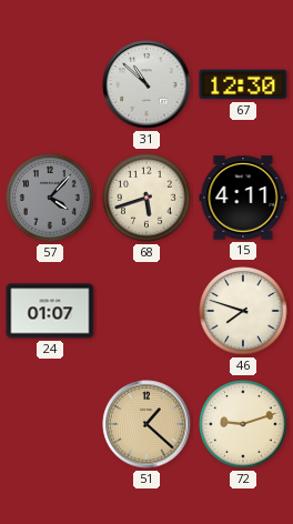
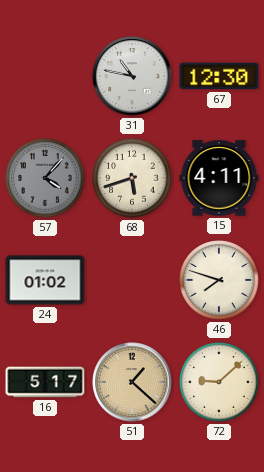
31: 10:52 -> 10:47
24: 01:07 -> 01:02
16: none -> 5:17
72: 9:12 -> 9:08
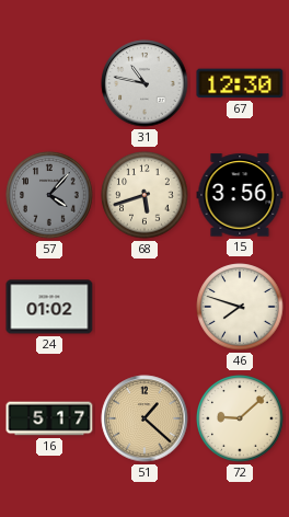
15: 4:11 -> 3:56
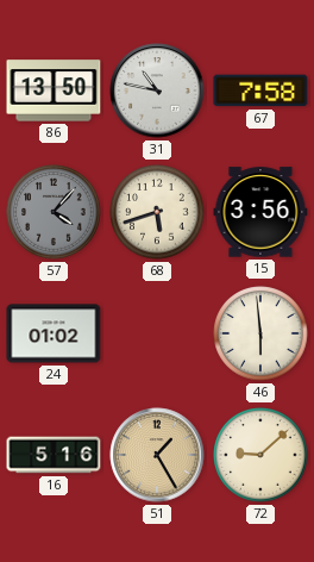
86: none -> 13:50
67: 12:30 -> 7:58
46: 7:48 -> 5:59
16: 5:17 -> 5:16
51: 1:22 -> 1:25
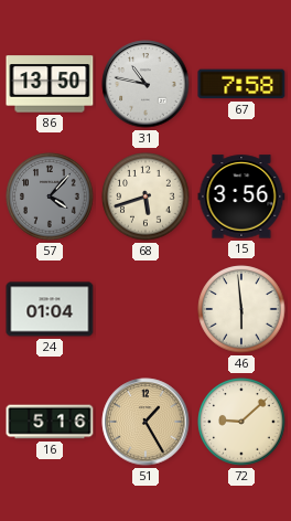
24: 01:02 -> 01:04
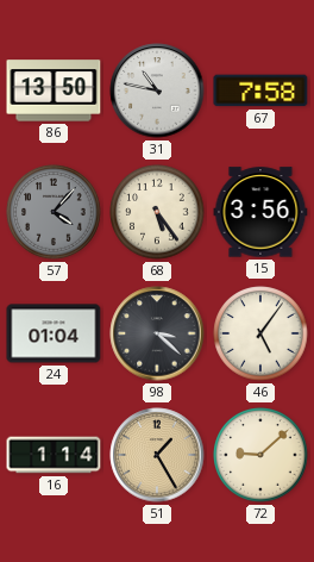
68: 5:42 -> 5:24
98: none -> 3:22
46: 5:59 -> 5:06
16: 5:16 -> 1:14
